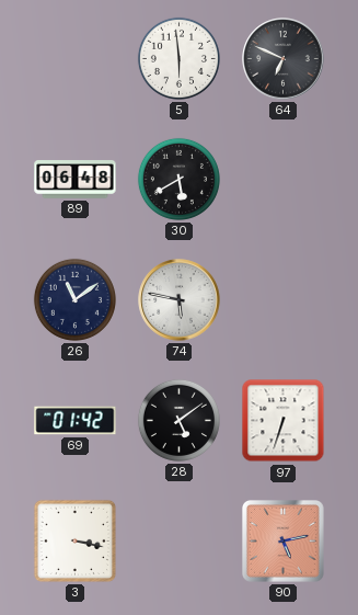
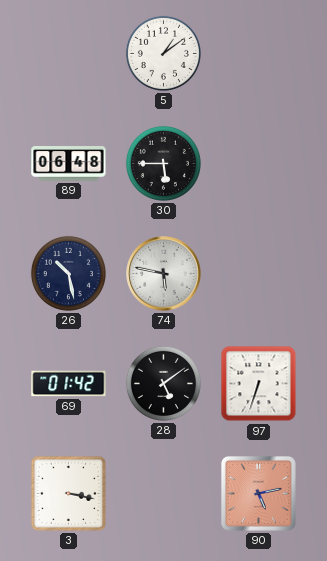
5: 5:59 -> 1:09
64: 6:49 -> none
30: 5:40 -> 5:45
26: 11:09 -> 10:28
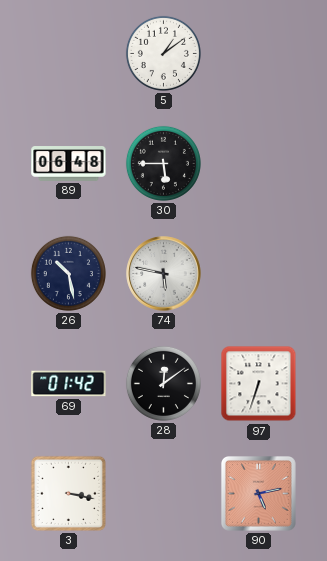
28: 5:09 -> 12:09
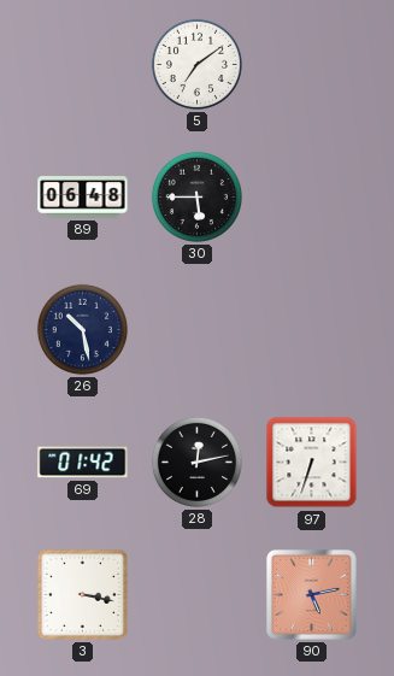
5: 1:09 -> 7:09
74: 5:47 -> none
28: 12:09 -> 12:13
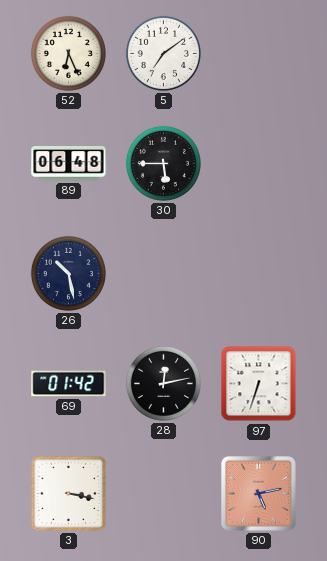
52: none -> 6:26
